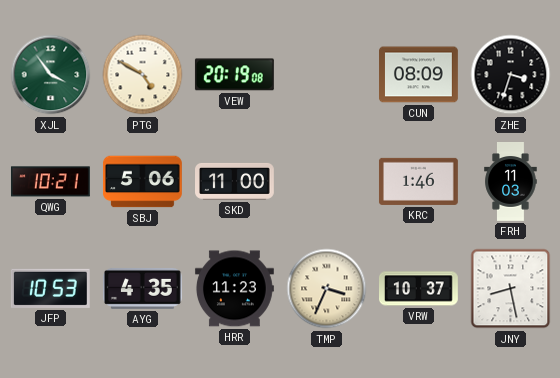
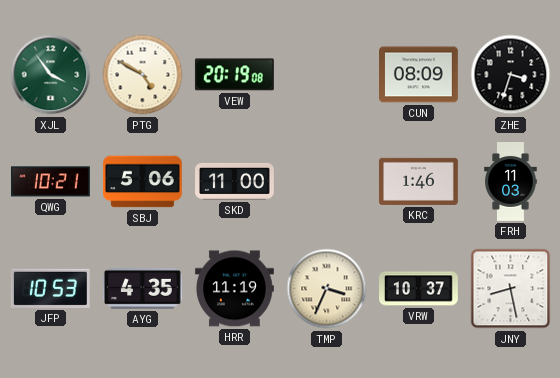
HRR: 11:23 -> 11:19
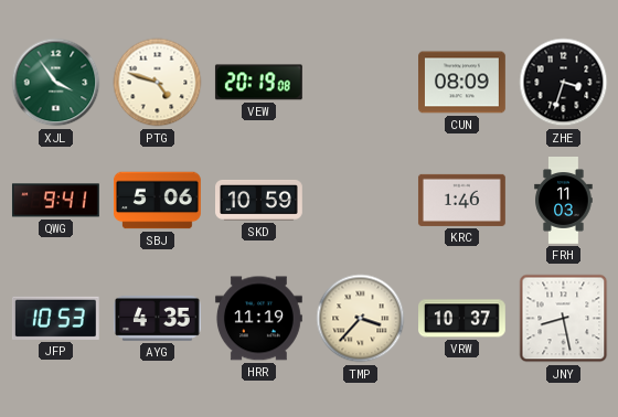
PTG: 4:50 -> 4:48
QWG: 10:21 -> 9:41
SKD: 11:00 -> 10:59
TMP: 3:34 -> 3:37
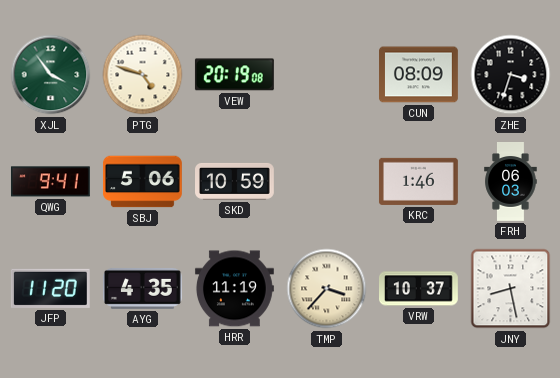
FRH: 11:03 -> 06:03
JFP: 10:53 -> 11:20
